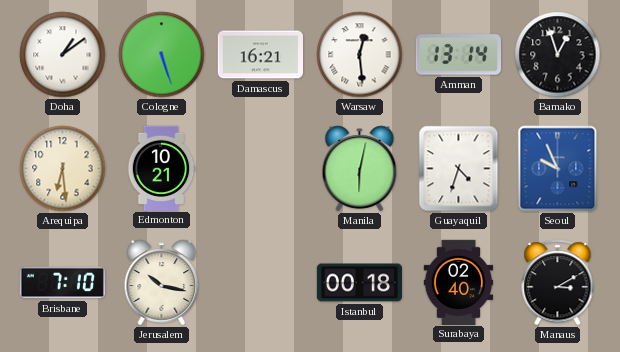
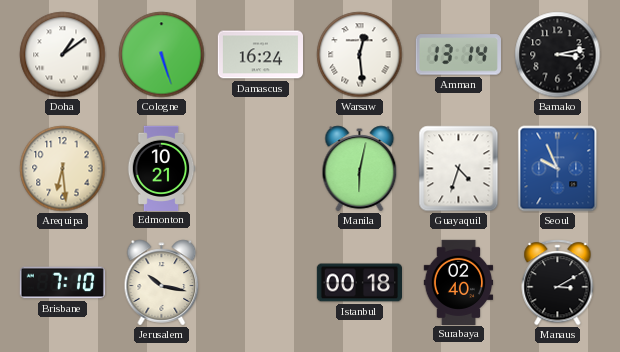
Damascus: 16:21 -> 16:24
Bamako: 12:57 -> 3:13
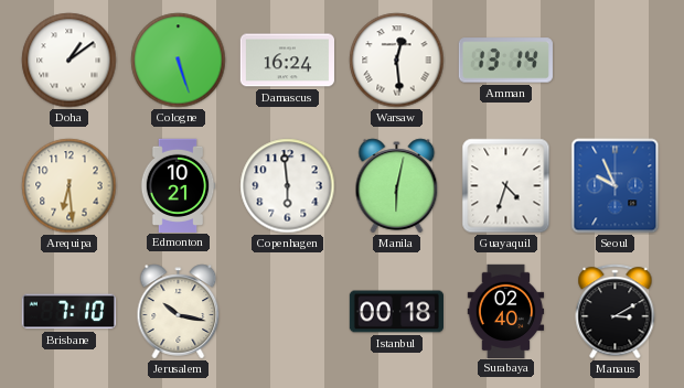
Bamako: 3:13 -> none
Copenhagen: none -> 5:59
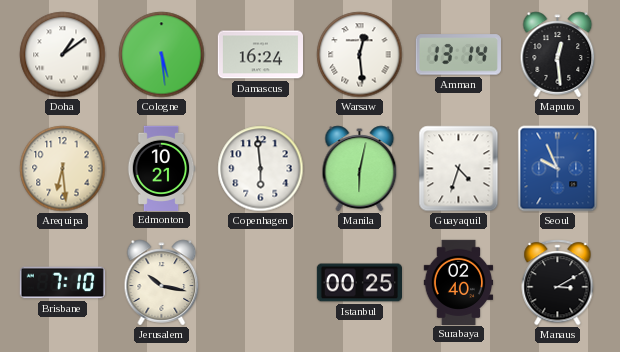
Cologne: 5:27 -> 5:29
Maputo: none -> 12:29
Istanbul: 00:18 -> 00:25
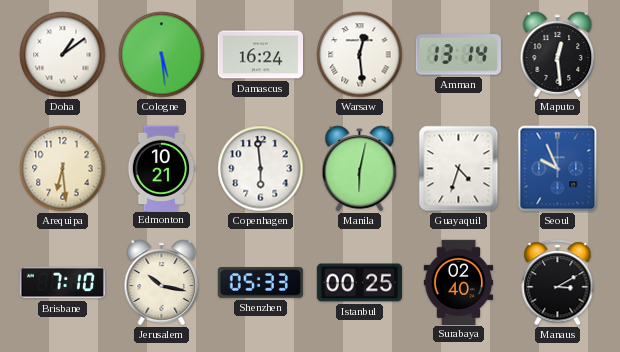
Shenzhen: none -> 05:33
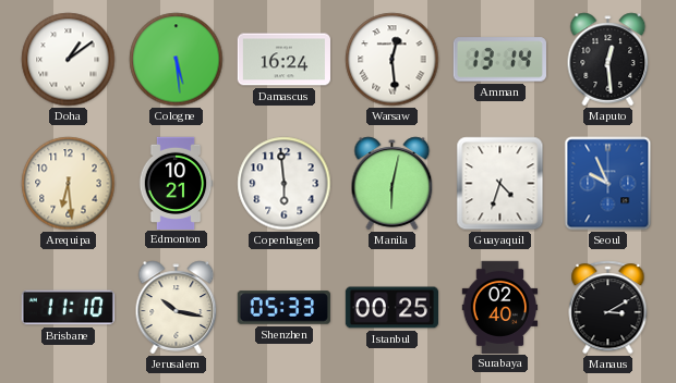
Brisbane: 7:10 -> 11:10
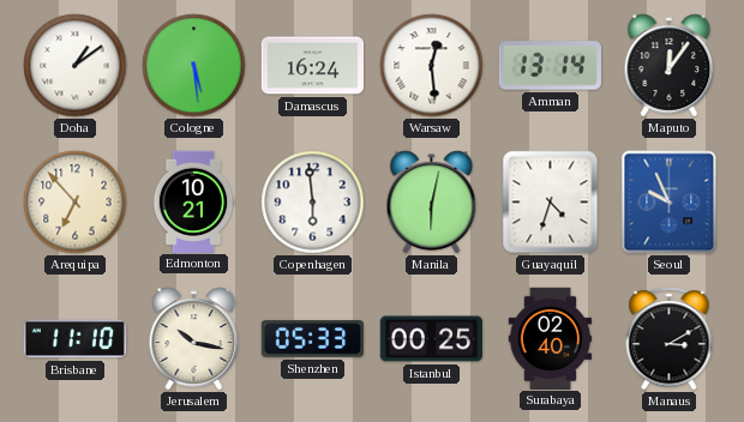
Maputo: 12:29 -> 12:06
Arequipa: 6:29 -> 6:53
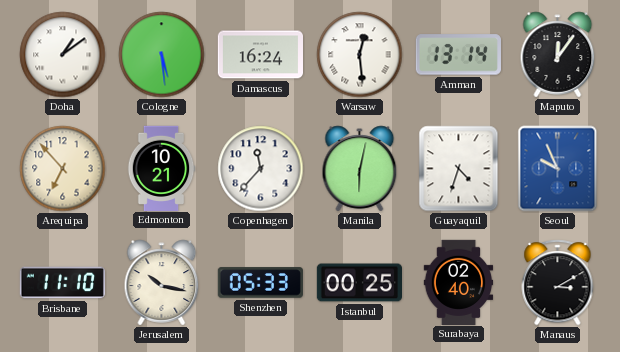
Copenhagen: 5:59 -> 11:37
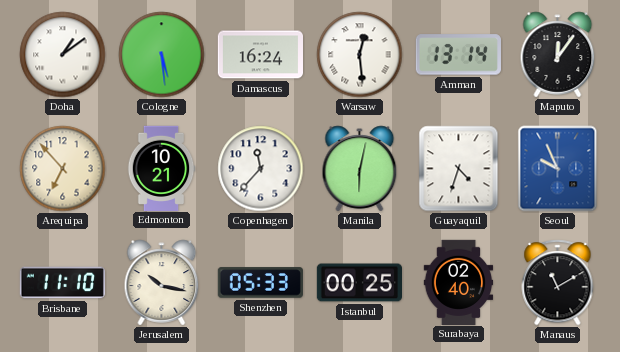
Manaus: 3:10 -> 11:10
